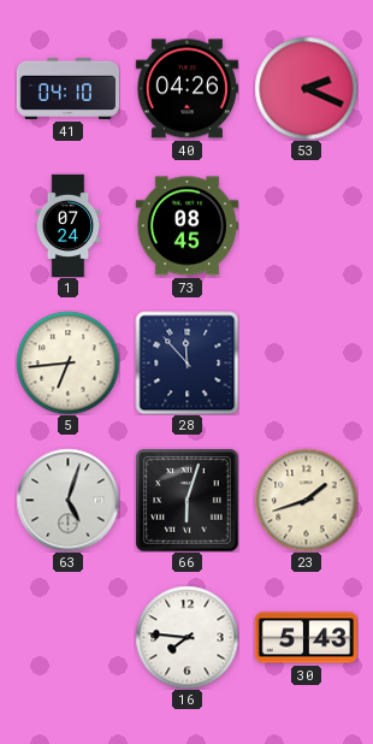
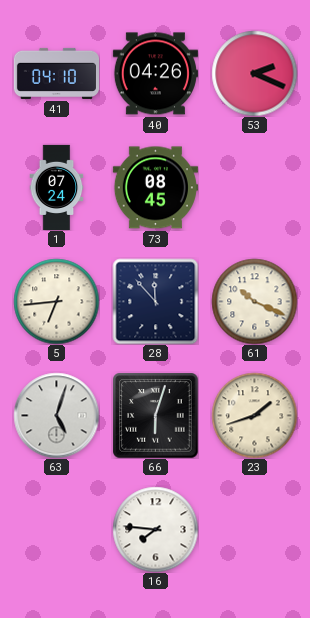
61: none -> 10:19
30: 5:43 -> none
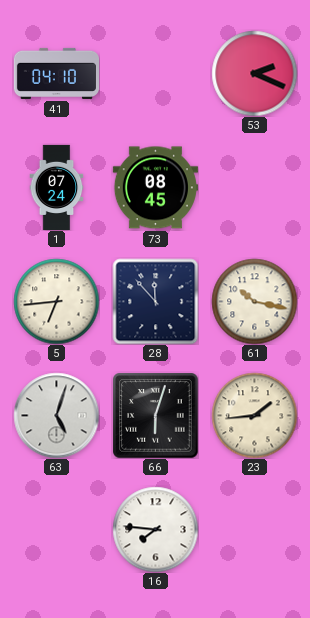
40: 04:26 -> none
61: 10:19 -> 10:17
23: 1:42 -> 1:44
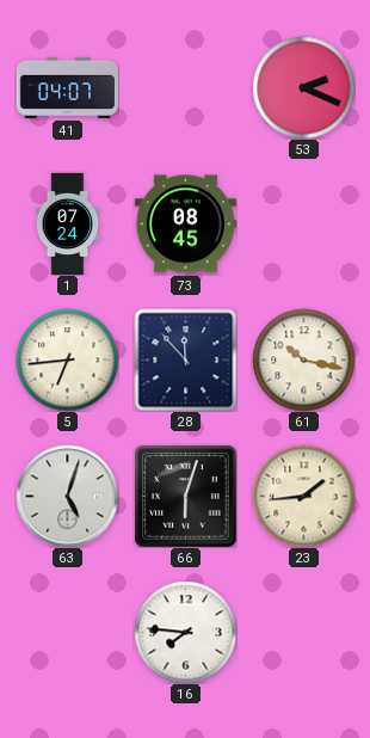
41: 04:10 -> 04:07
